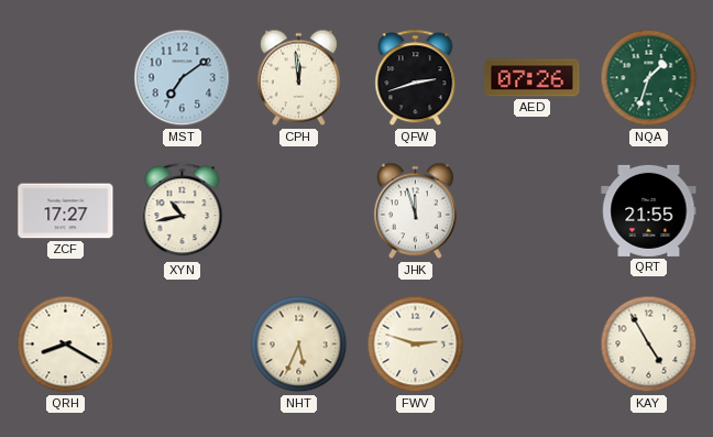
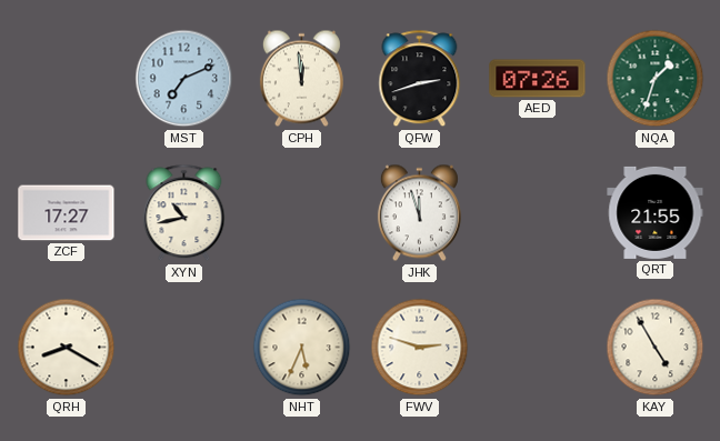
MST: 7:09 -> 7:11
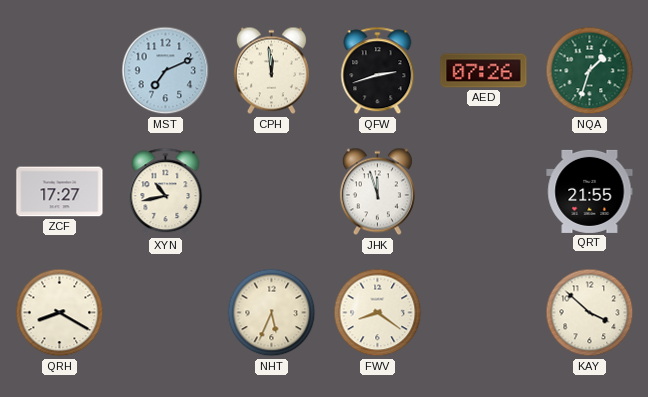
FWV: 2:48 -> 8:21
KAY: 4:55 -> 3:52
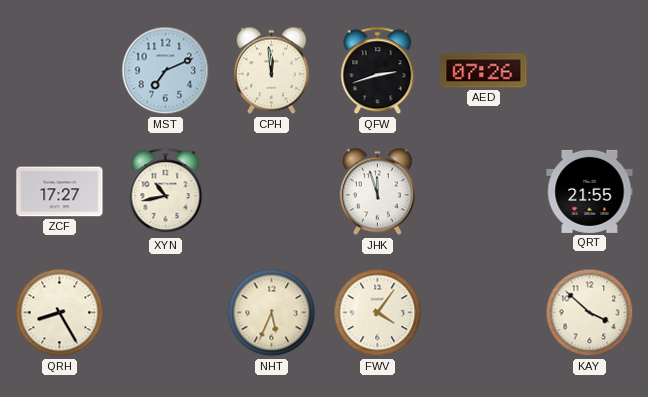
NQA: 1:33 -> none
QRH: 8:20 -> 8:25
FWV: 8:21 -> 4:06
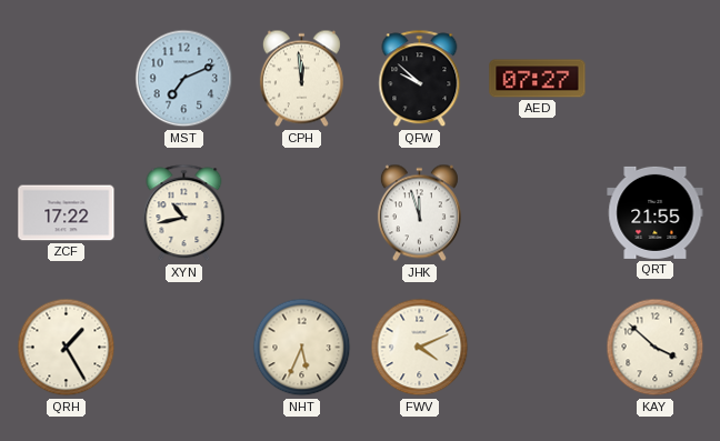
QFW: 2:42 -> 9:52
AED: 07:26 -> 07:27
ZCF: 17:27 -> 17:22
QRH: 8:25 -> 1:25
FWV: 4:06 -> 4:11
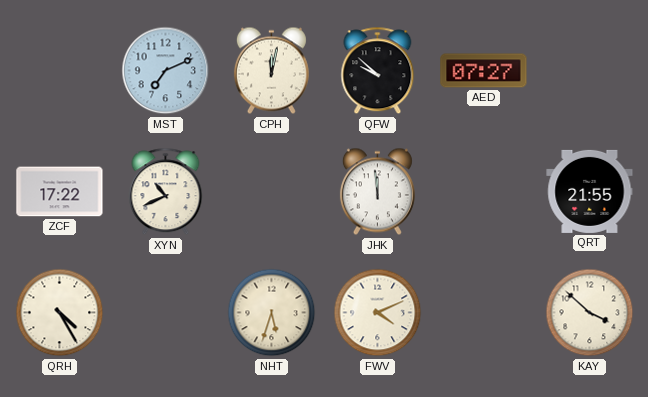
CPH: 11:59 -> 12:02
XYN: 10:43 -> 10:41
JHK: 11:57 -> 11:59
QRH: 1:25 -> 4:25
NHT: 5:34 -> 5:33
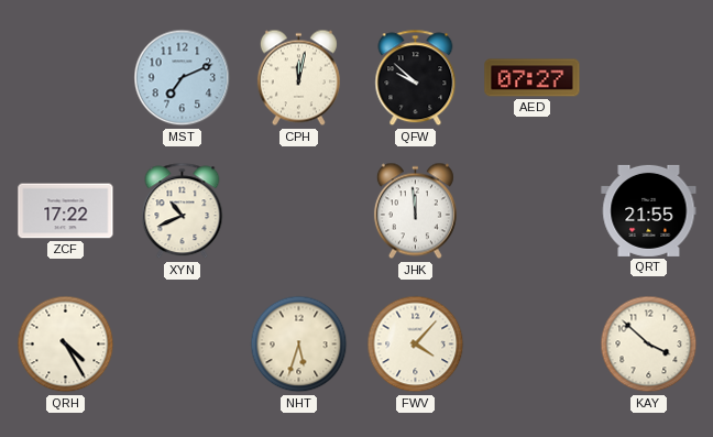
FWV: 4:11 -> 4:07
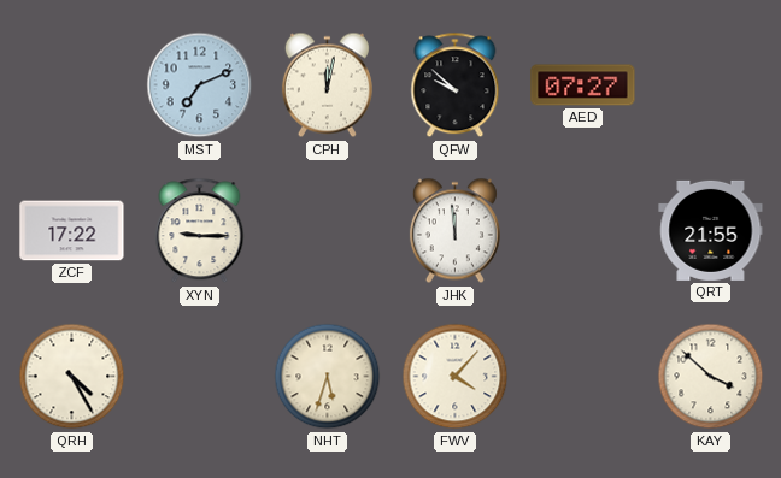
XYN: 10:41 -> 9:15
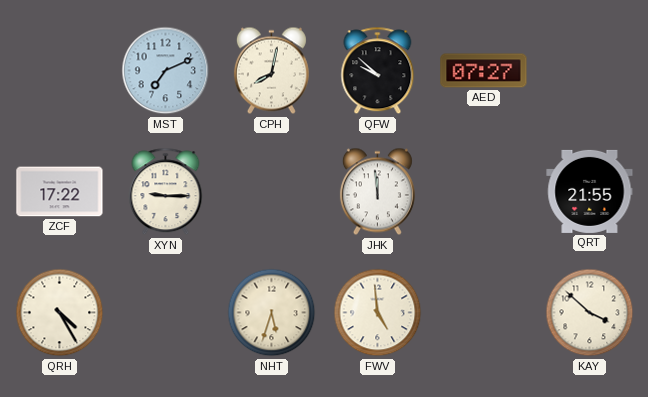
CPH: 12:02 -> 8:02
FWV: 4:07 -> 4:59
